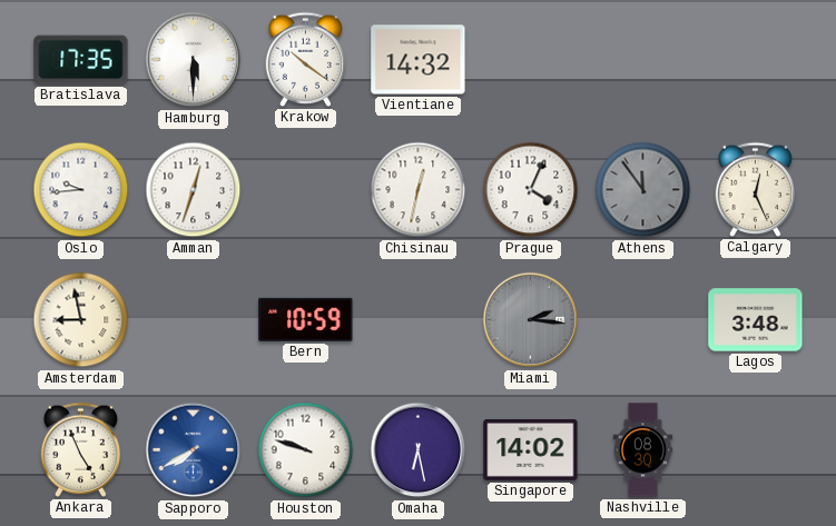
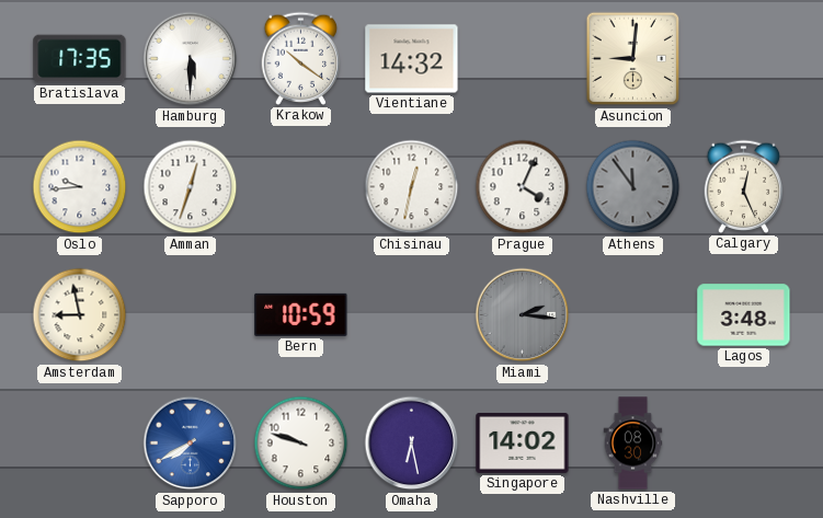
Asuncion: none -> 9:01
Ankara: 4:56 -> none
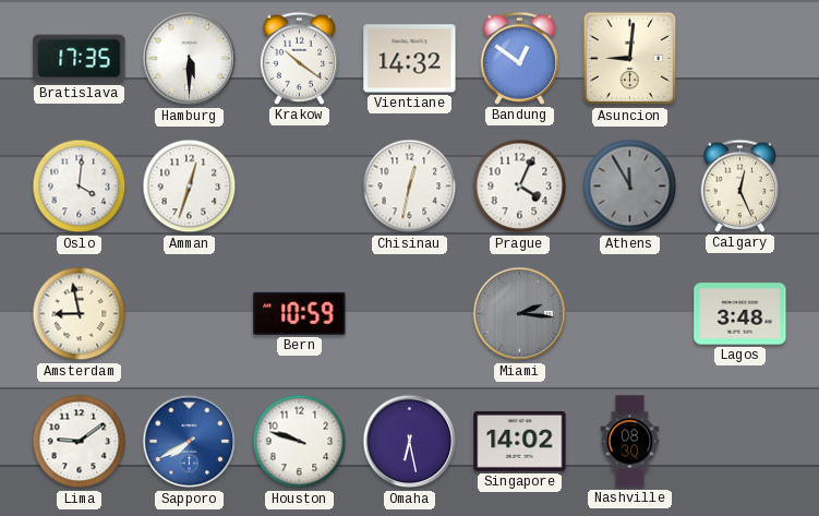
Bandung: none -> 12:51
Oslo: 9:44 -> 4:01
Athens: 11:54 -> 11:55
Lima: none -> 9:09
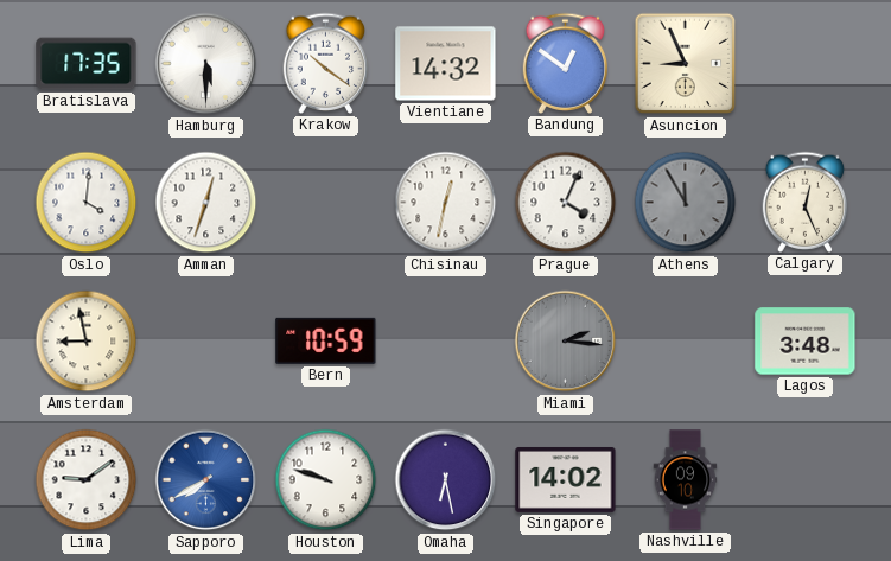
Asuncion: 9:01 -> 8:56
Nashville: 08:30 -> 09:10
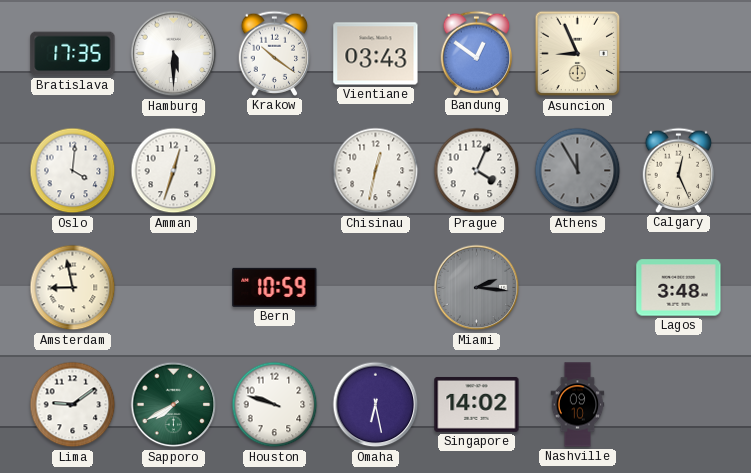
Vientiane: 14:32 -> 03:43
Sapporo dial: blue -> green
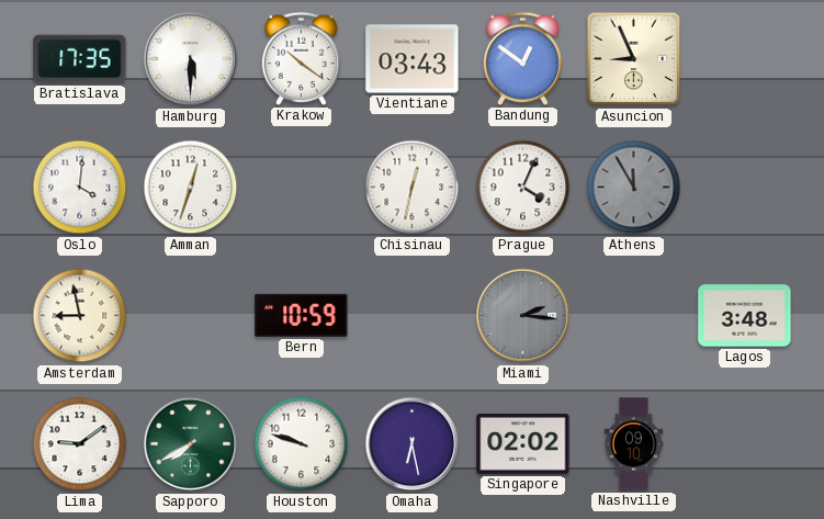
Calgary: 12:26 -> none
Singapore: 14:02 -> 02:02
